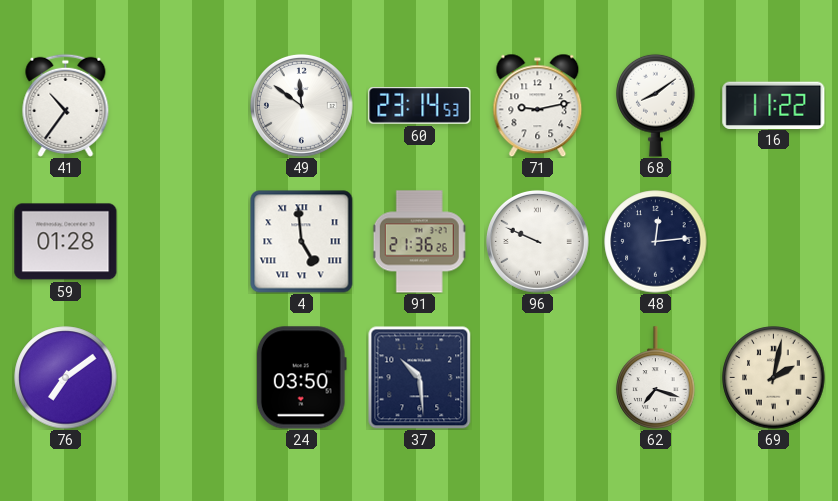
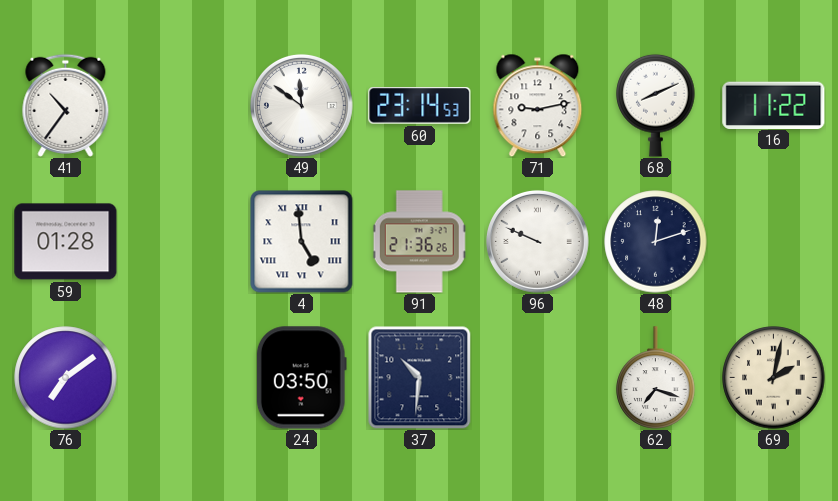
68: 8:09 -> 8:11
48: 12:14 -> 12:12
37: 10:29 -> 10:31
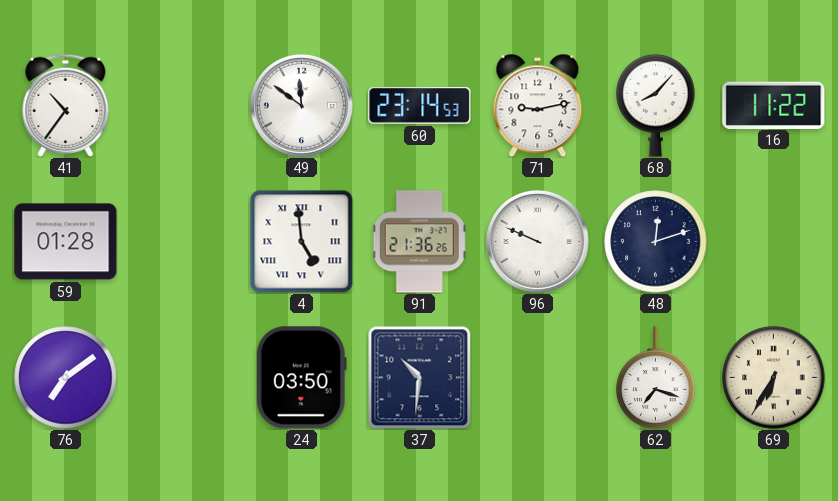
68: 8:11 -> 8:07
69: 2:02 -> 6:35
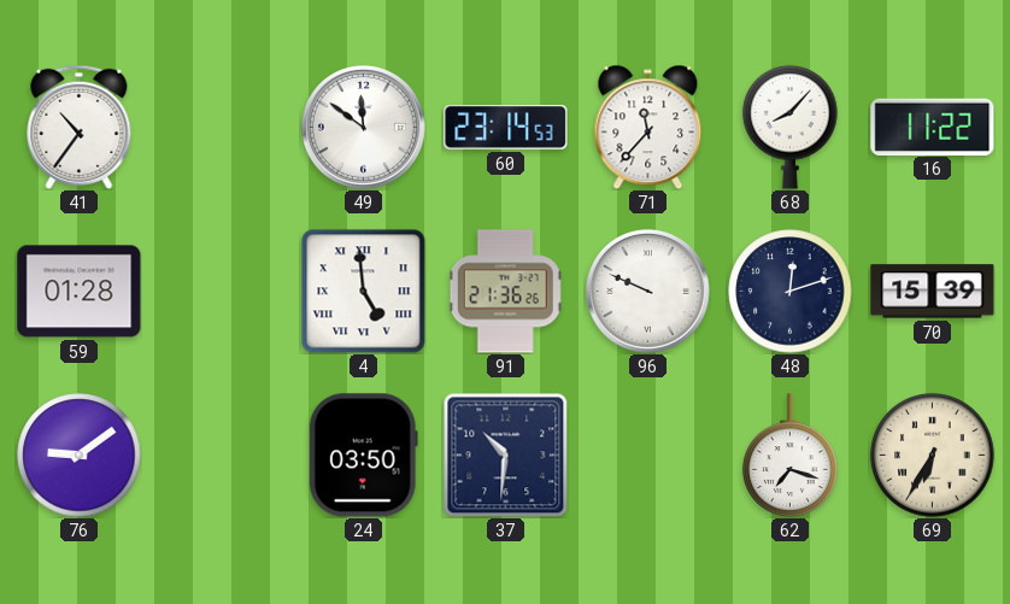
71: 9:13 -> 11:37
70: none -> 15:39
76: 7:09 -> 9:09
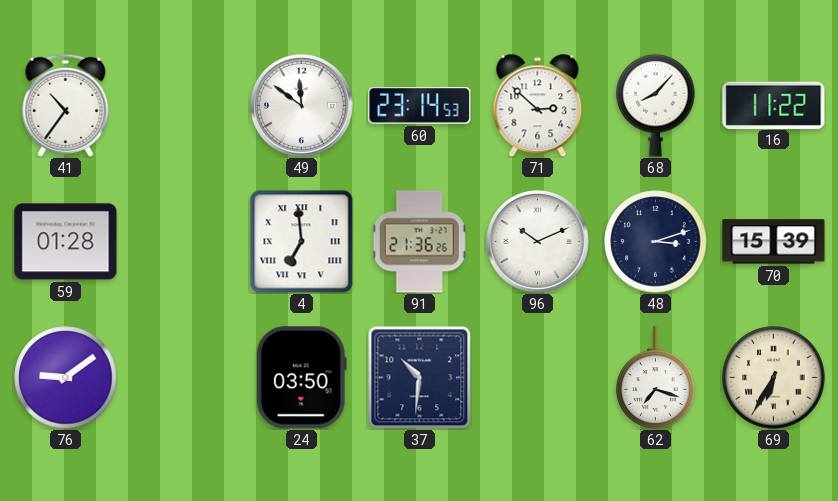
71: 11:37 -> 2:52
4: 4:59 -> 6:59
96: 9:49 -> 10:11
48: 12:12 -> 3:12
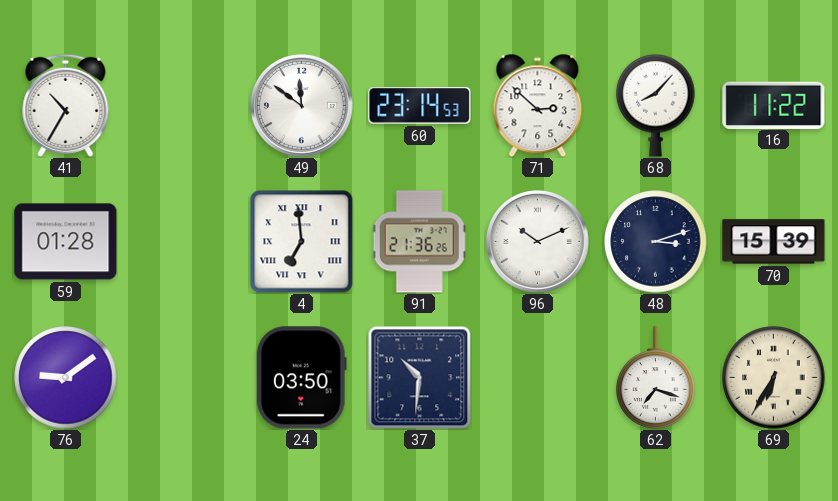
41: 10:36 -> 10:35
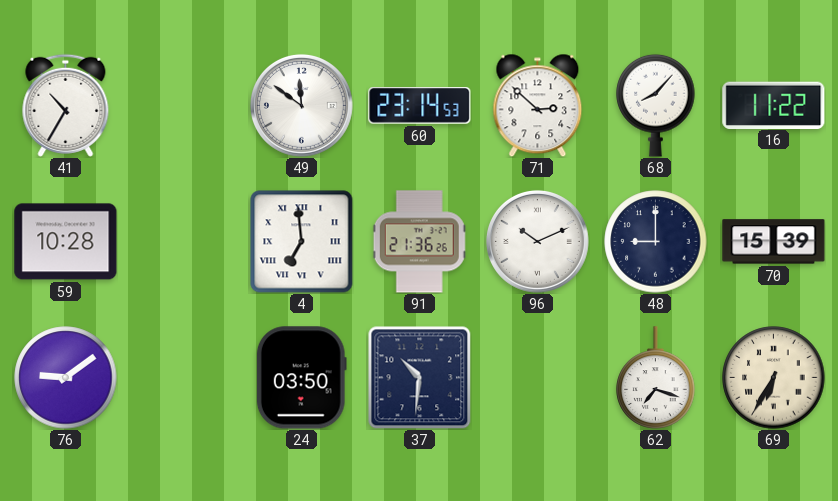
59: 01:28 -> 10:28
48: 3:12 -> 9:00
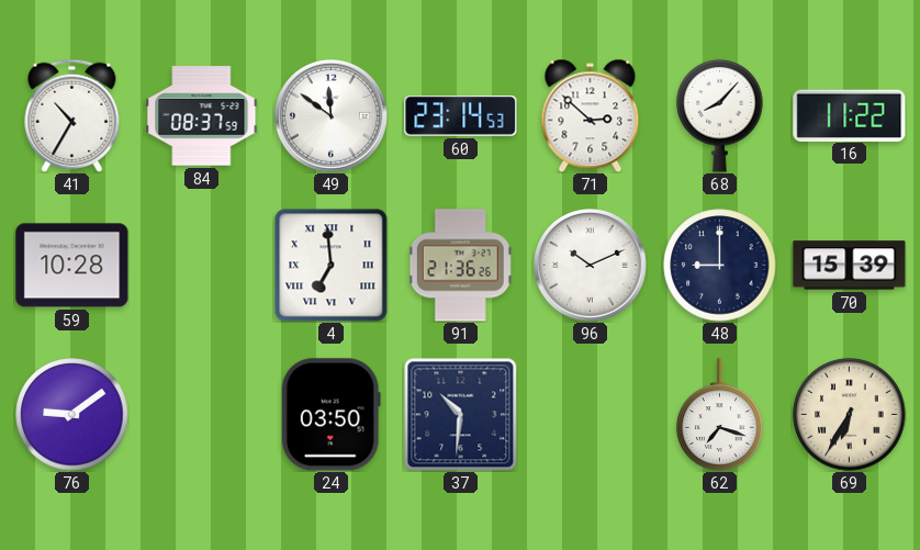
84: none -> 08:37
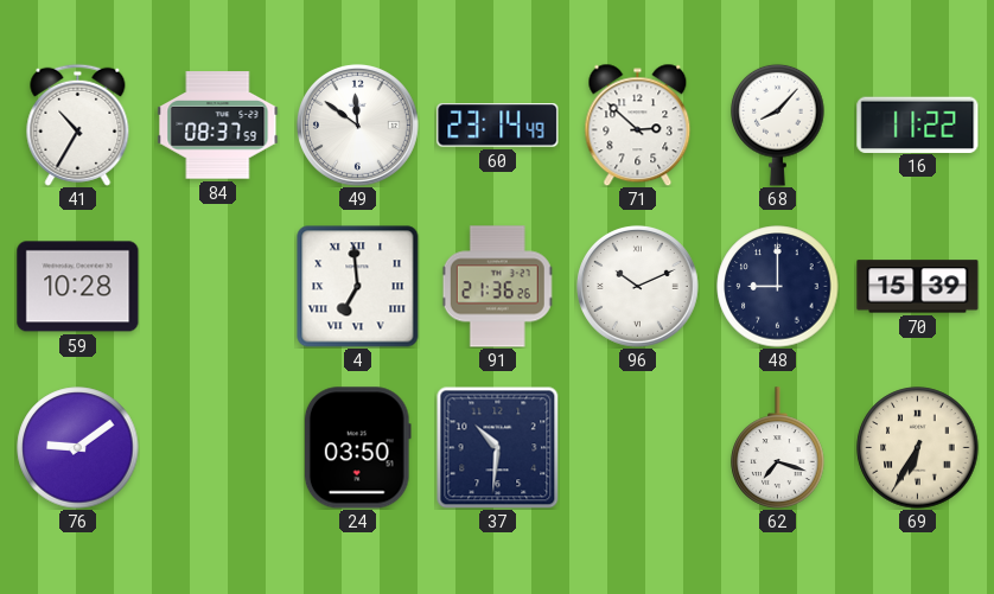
60: 23:14:53 -> 23:14:49
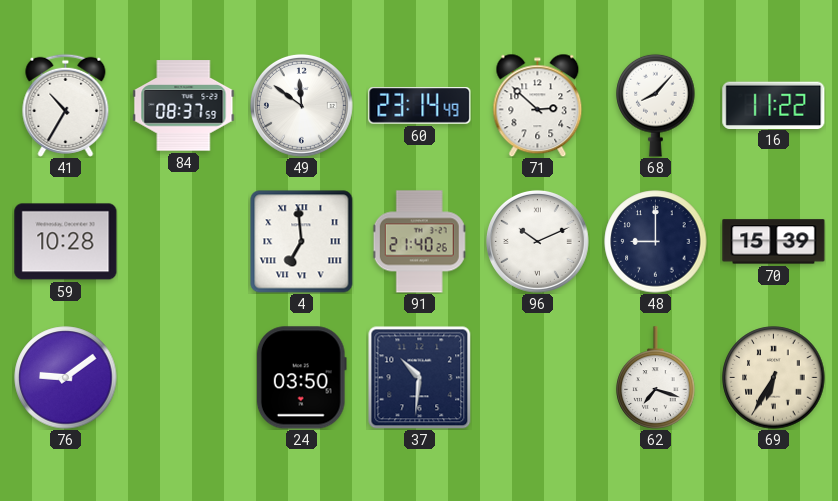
91: 21:36 -> 21:40
